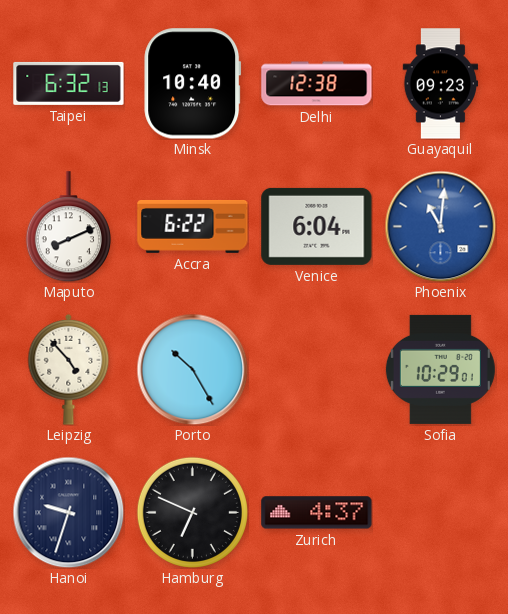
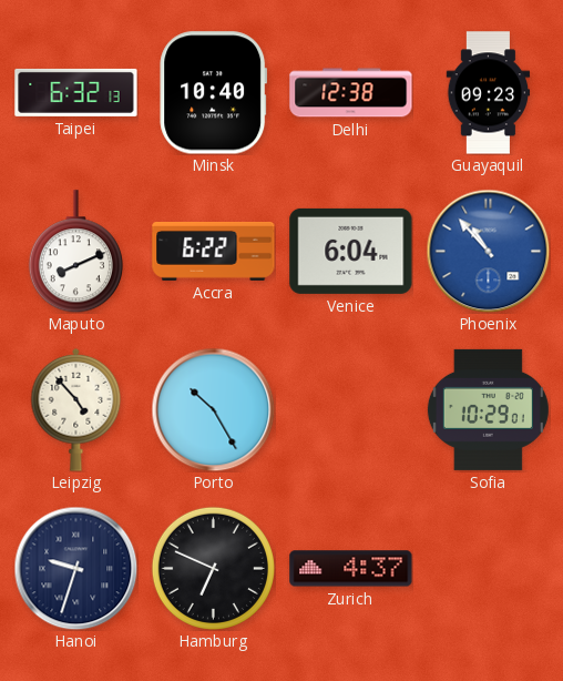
Phoenix: 11:01 -> 10:53
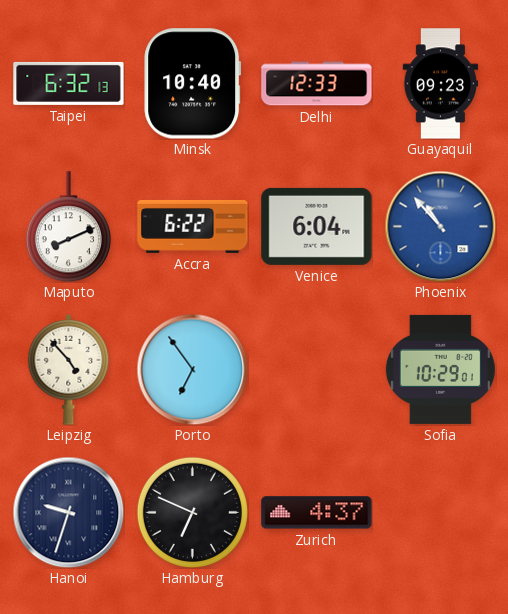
Delhi: 12:38 -> 12:33
Porto: 10:25 -> 6:54
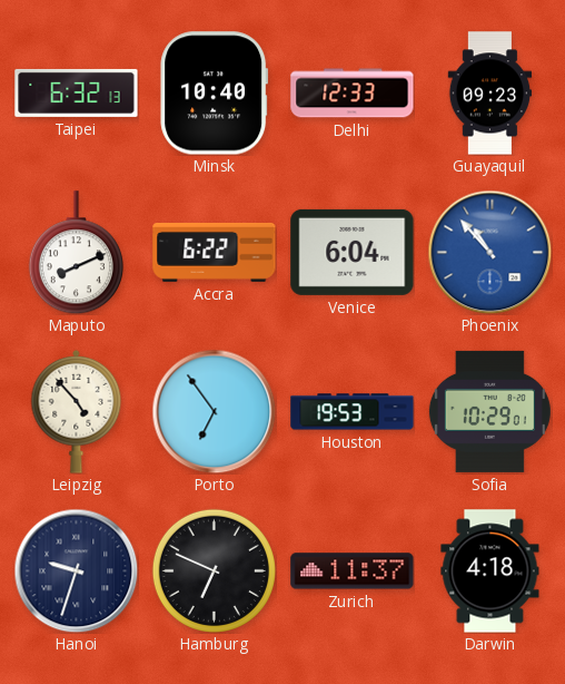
Houston: none -> 19:53
Zurich: 4:37 -> 11:37
Darwin: none -> 4:18
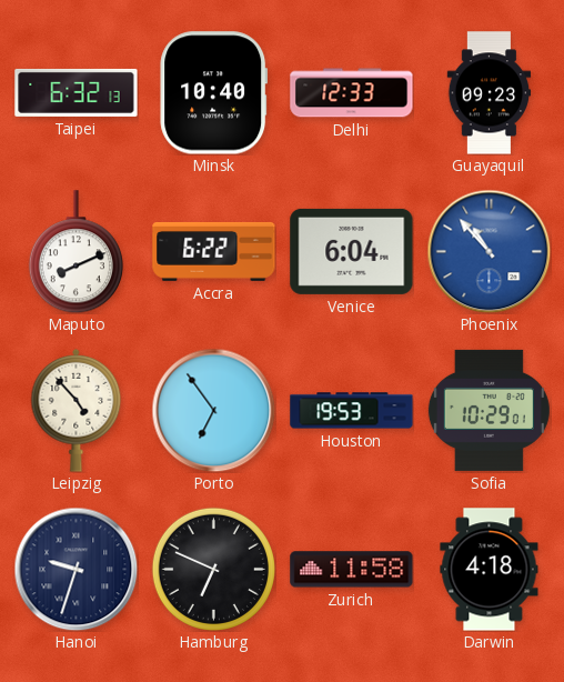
Zurich: 11:37 -> 11:58
